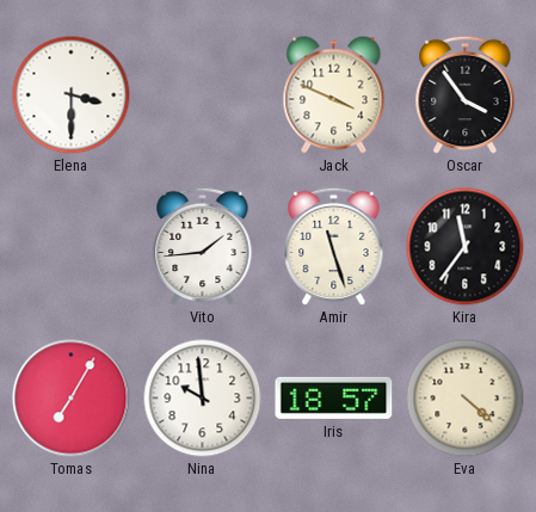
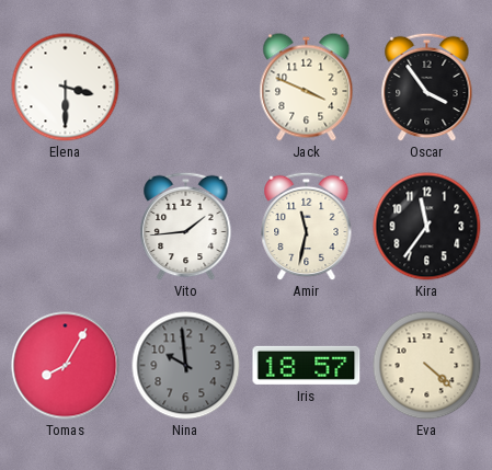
Amir: 11:27 -> 11:32
Tomas: 7:05 -> 8:05
Nina dial: white -> grey
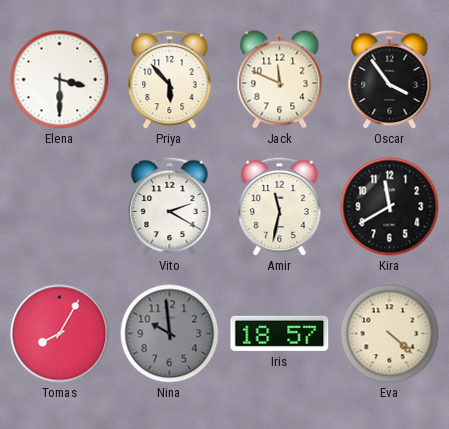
Priya: none -> 5:53
Jack: 3:49 -> 11:49
Vito: 1:44 -> 2:20
Kira: 11:36 -> 11:40
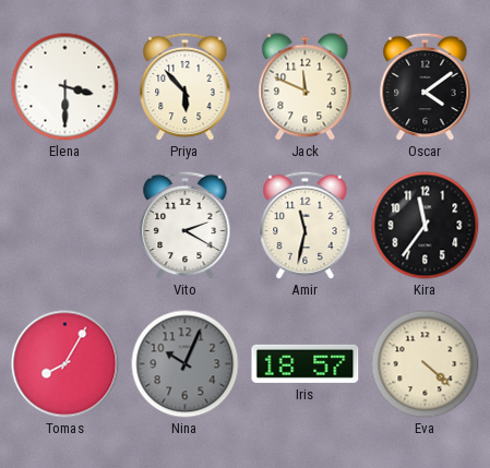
Oscar: 3:54 -> 4:09
Kira: 11:40 -> 11:36
Nina: 9:59 -> 10:04
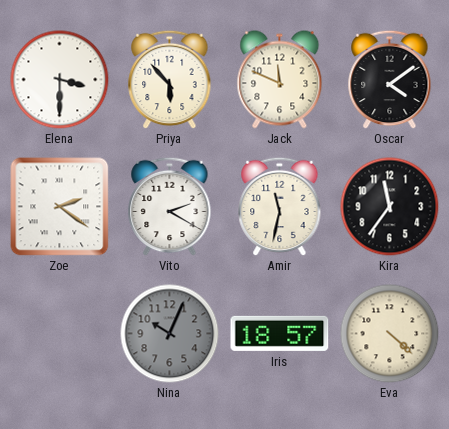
Zoe: none -> 2:21
Tomas: 8:05 -> none
